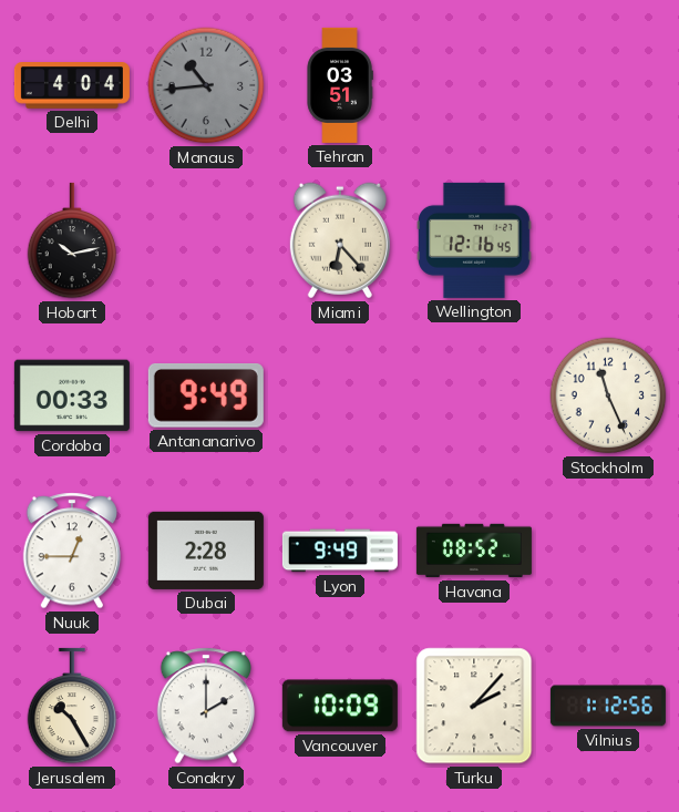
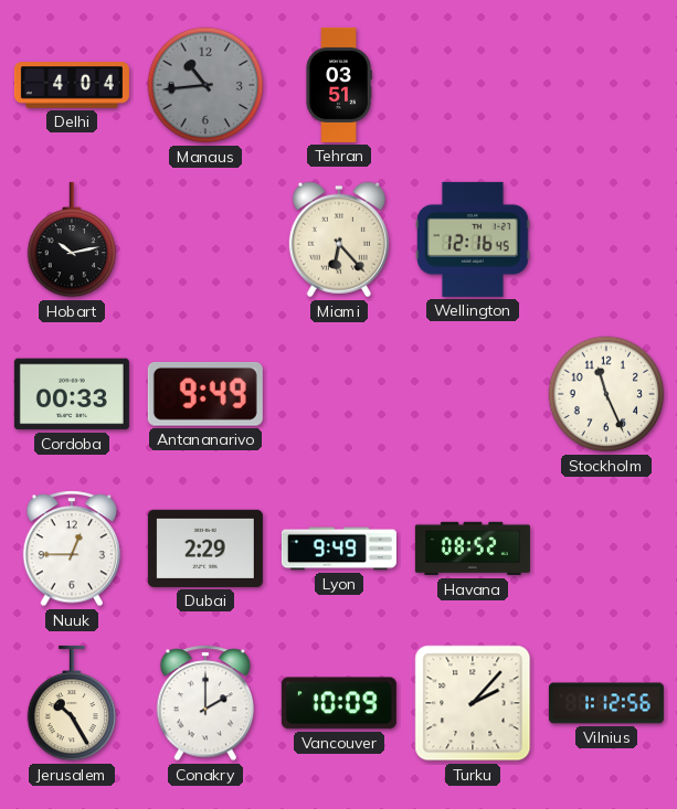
Dubai: 2:28 -> 2:29
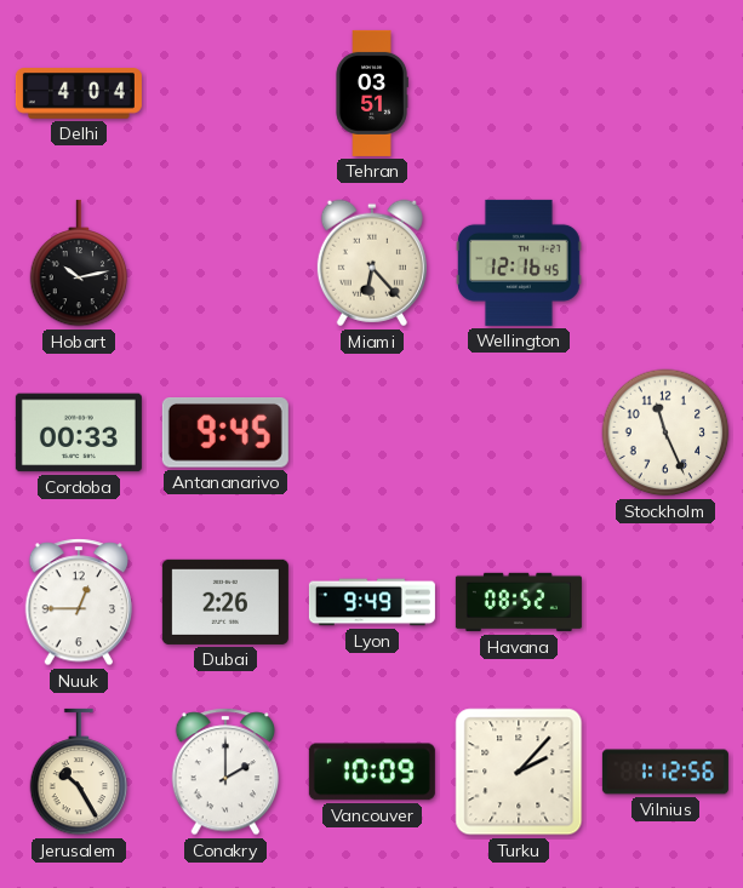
Manaus: 10:44 -> none
Antananarivo: 9:49 -> 9:45
Dubai: 2:29 -> 2:26
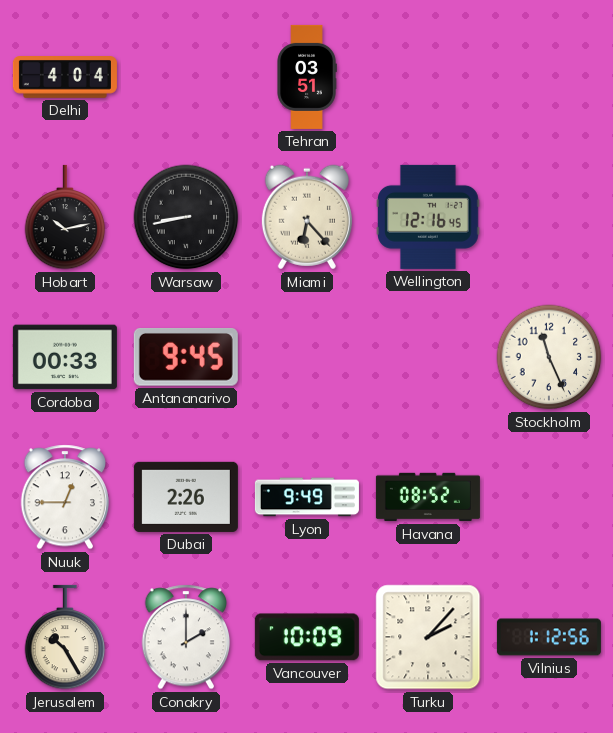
Warsaw: none -> 8:43
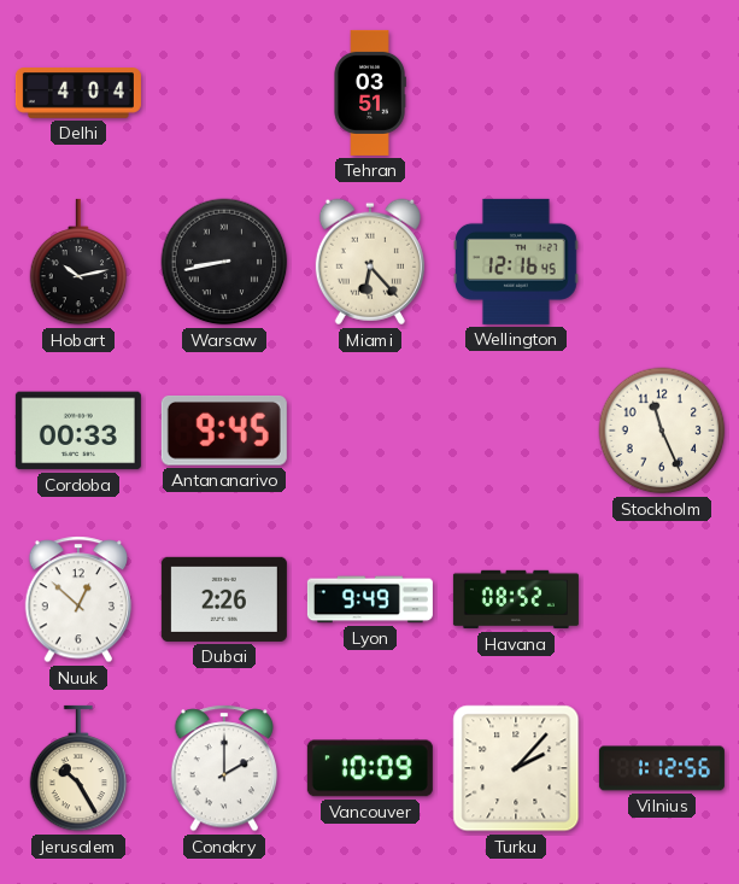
Nuuk: 12:45 -> 12:52
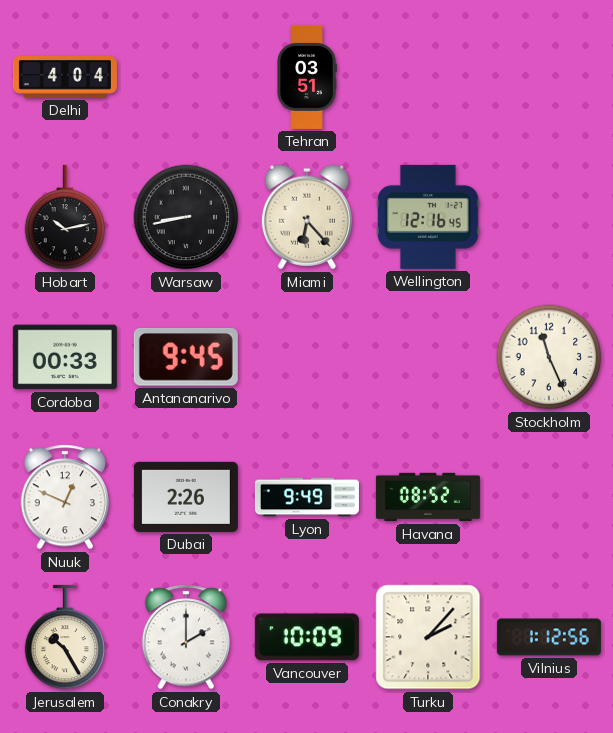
Nuuk: 12:52 -> 12:49
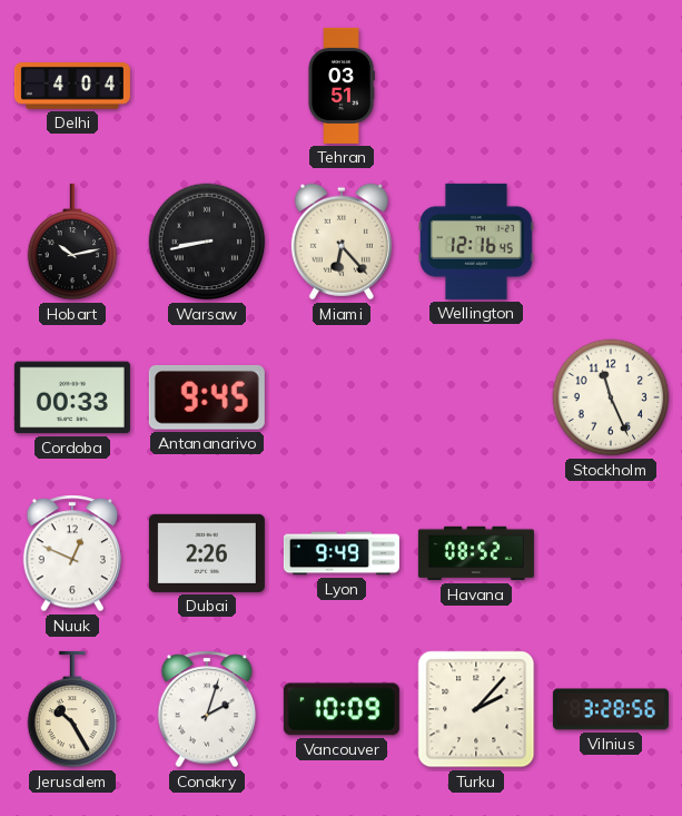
Conakry: 2:00 -> 2:03
Vilnius: 1:12 -> 3:28
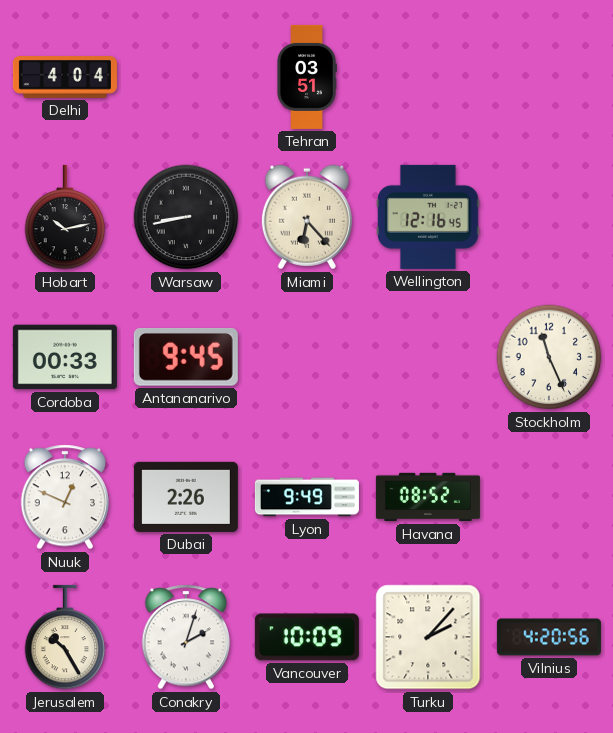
Vilnius: 3:28 -> 4:20
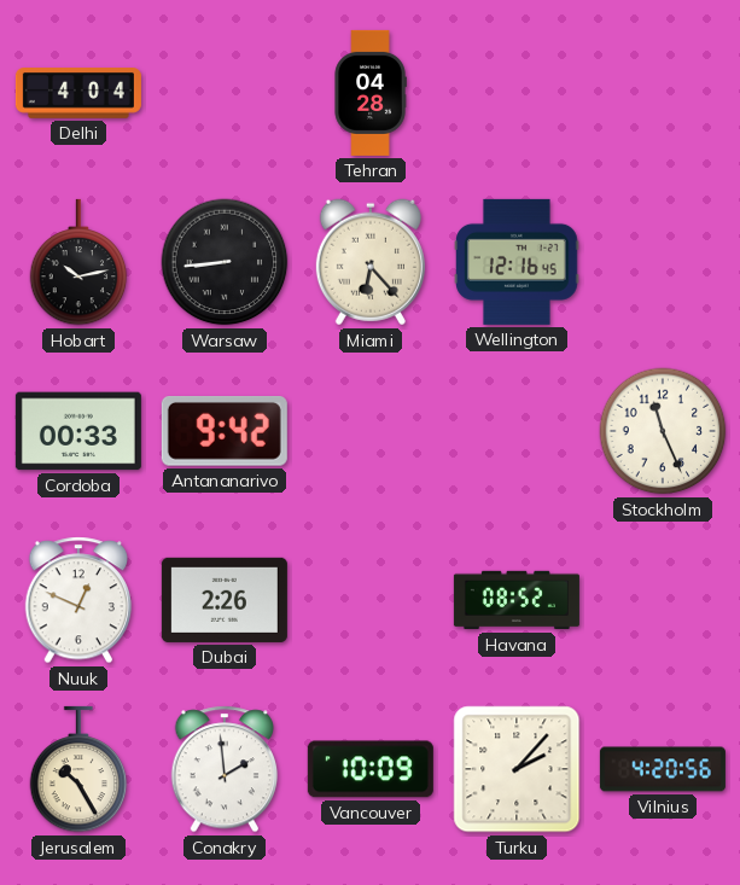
Tehran: 03:51 -> 04:28
Warsaw: 8:43 -> 8:44
Antananarivo: 9:45 -> 9:42
Lyon: 9:49 -> none
Conakry: 2:03 -> 1:59
